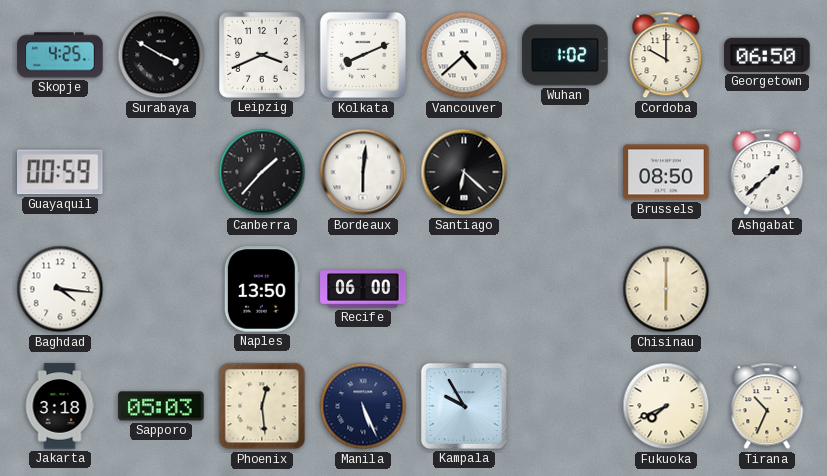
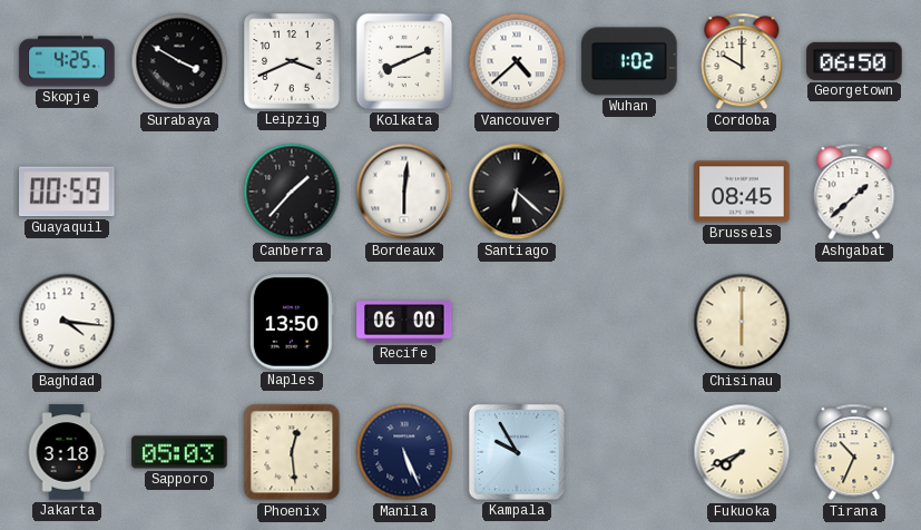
Brussels: 08:50 -> 08:45
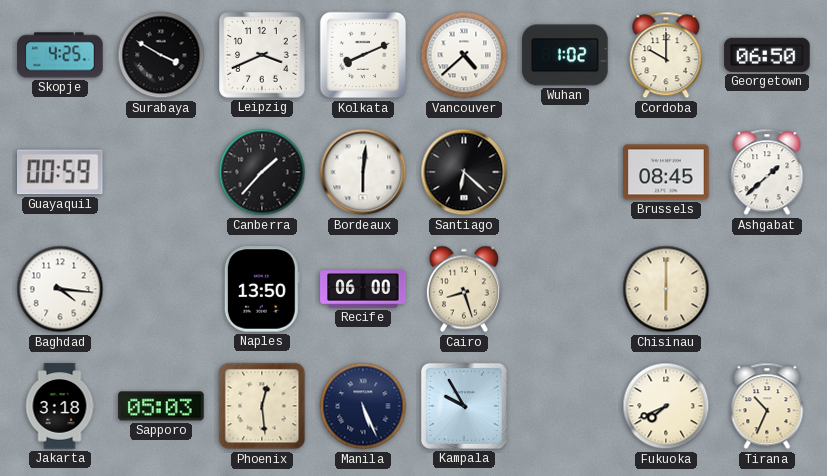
Cairo: none -> 8:27
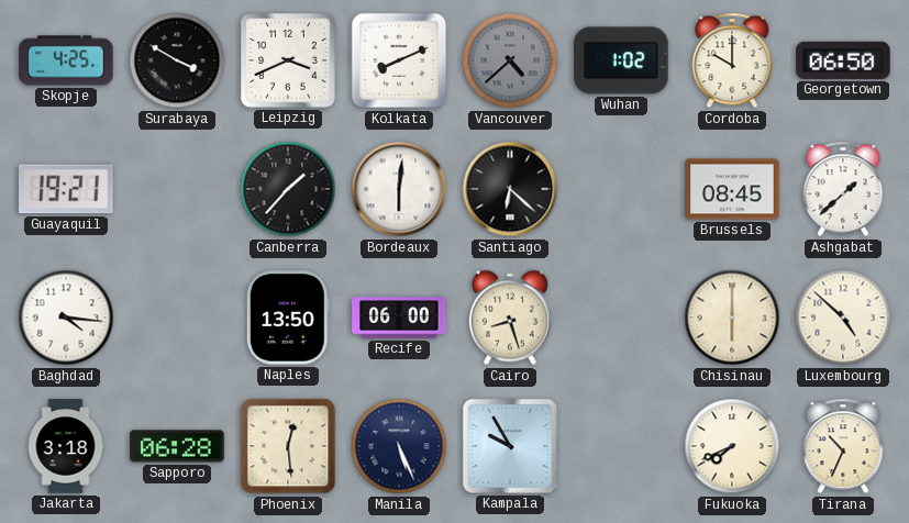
Vancouver dial: white -> grey
Guayaquil: 00:59 -> 19:21
Luxembourg: none -> 4:52
Sapporo: 05:03 -> 06:28
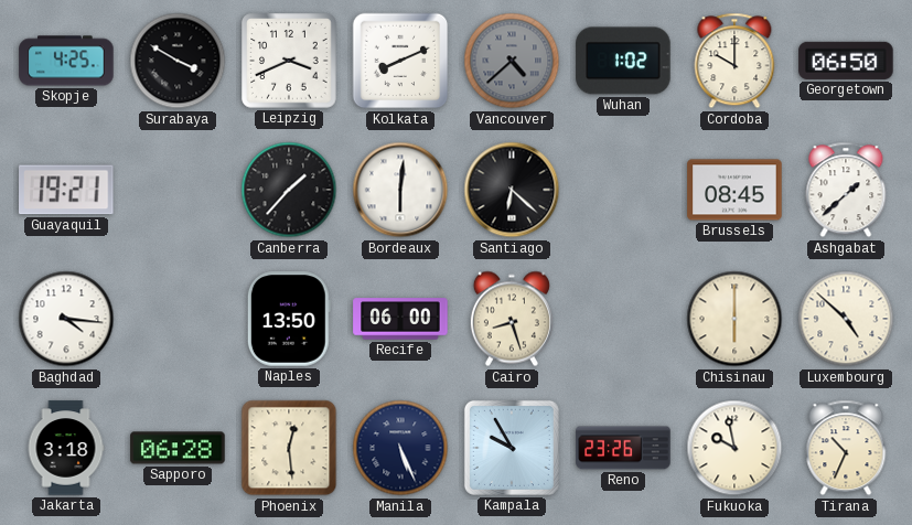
Reno: none -> 23:26
Fukuoka: 7:41 -> 9:58
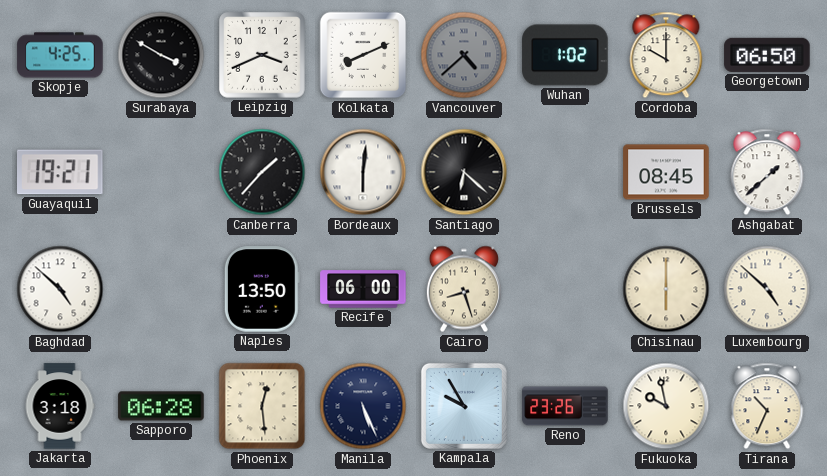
Baghdad: 4:16 -> 4:52
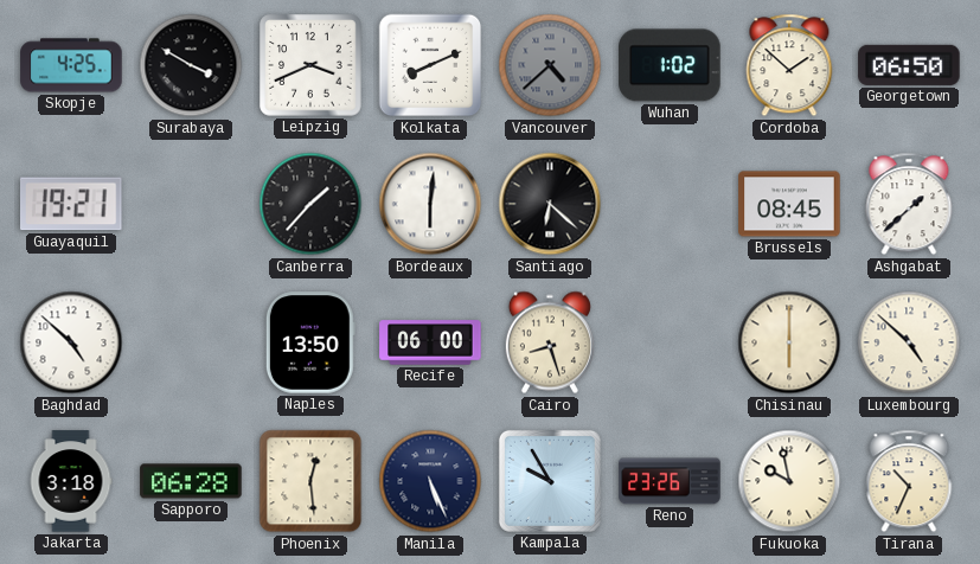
Cordoba: 10:00 -> 1:52
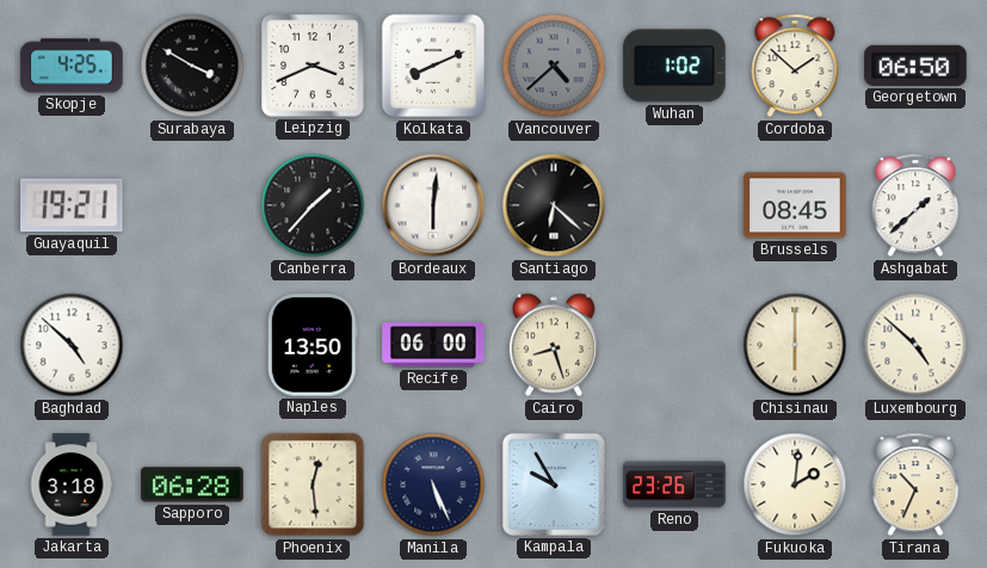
Fukuoka: 9:58 -> 2:01
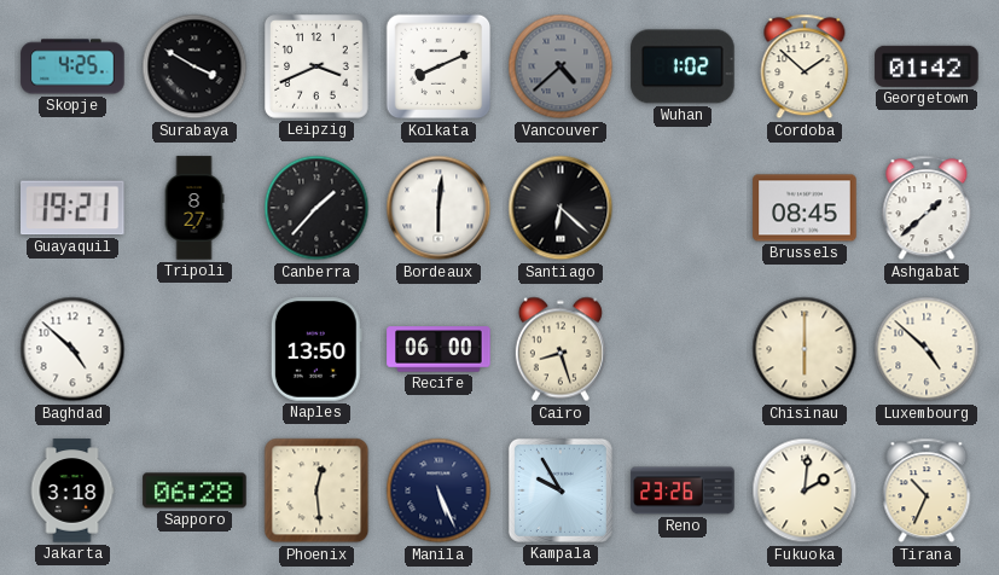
Georgetown: 06:50 -> 01:42
Tripoli: none -> 8:27
